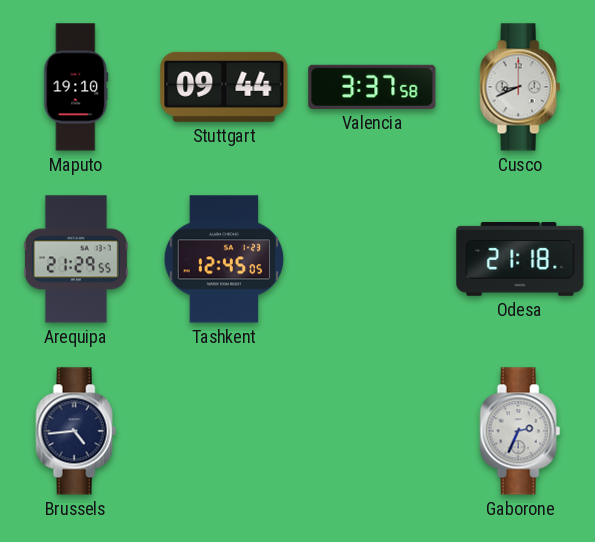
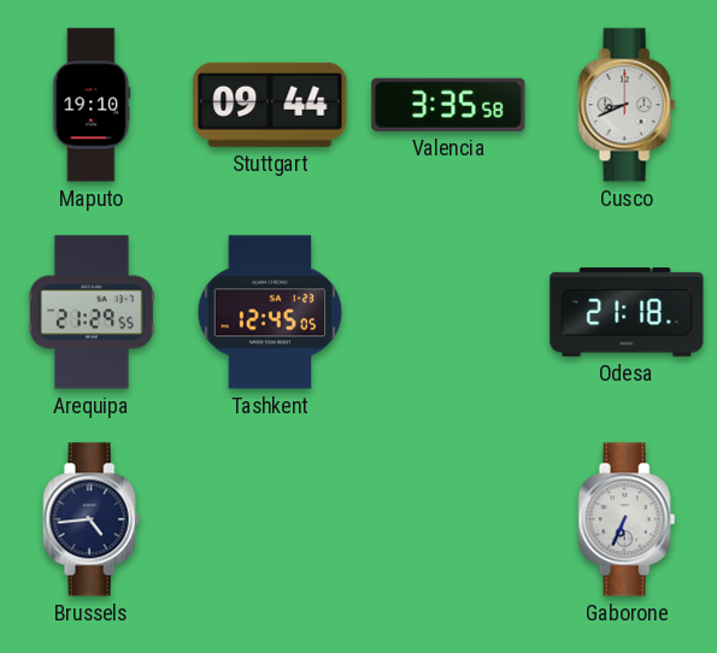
Valencia: 3:37 -> 3:35
Gaborone: 2:34 -> 6:34
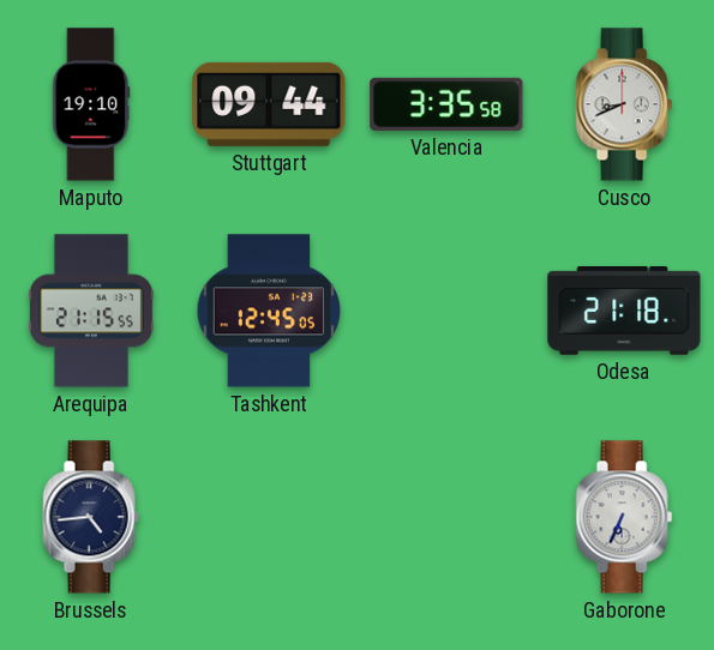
Arequipa: 21:29 -> 21:15
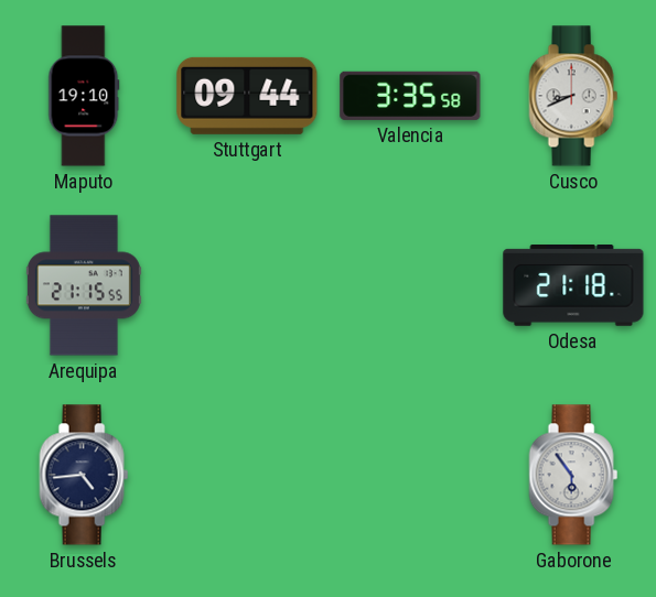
Tashkent: 12:45 -> none
Gaborone: 6:34 -> 5:54
